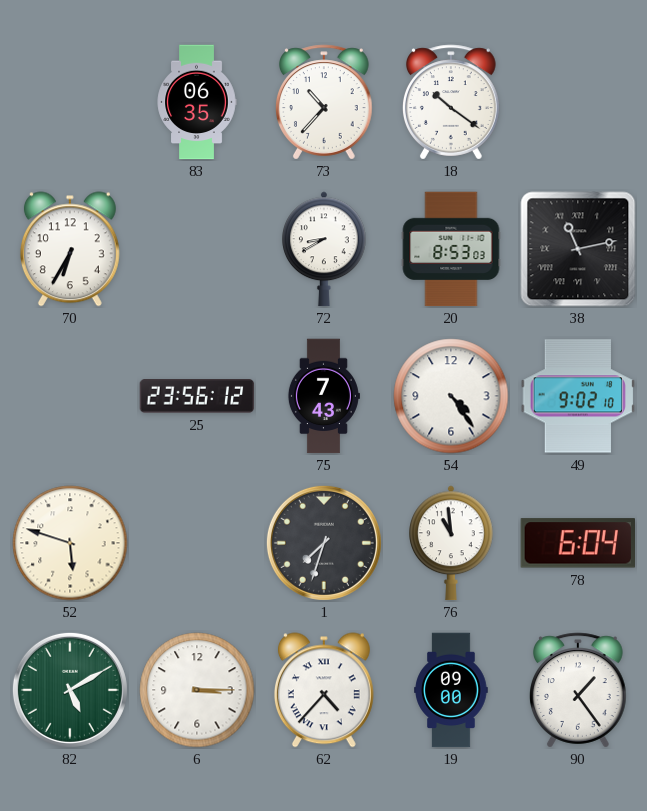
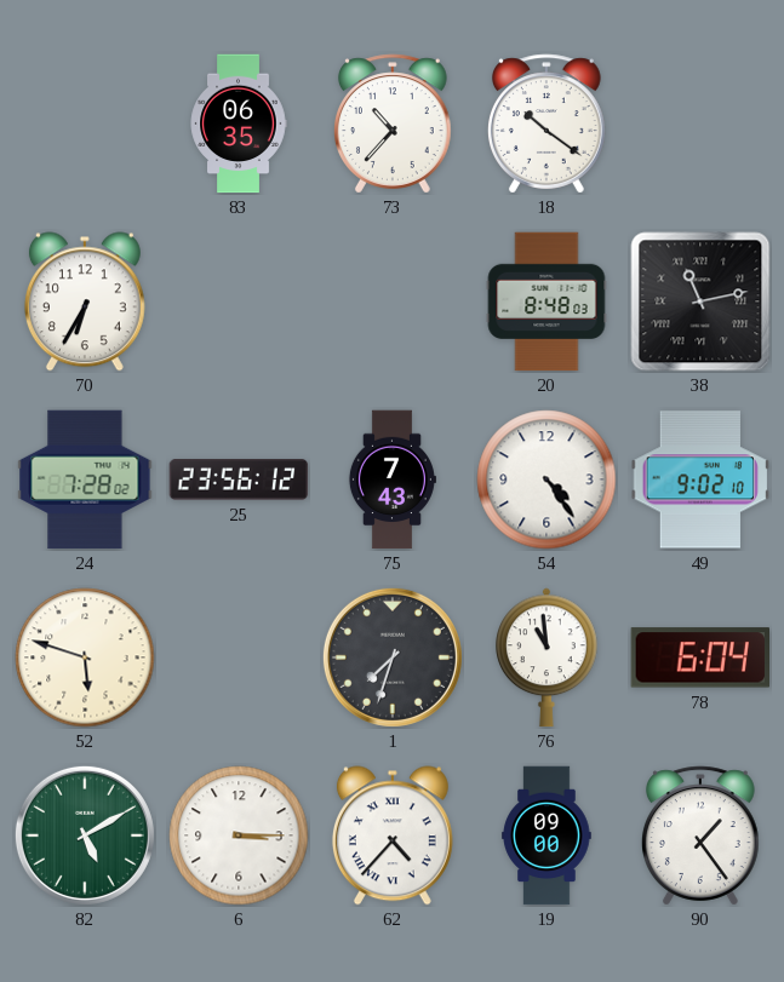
72: 8:40 -> none
20: 8:53 -> 8:48
24: none -> 7:28
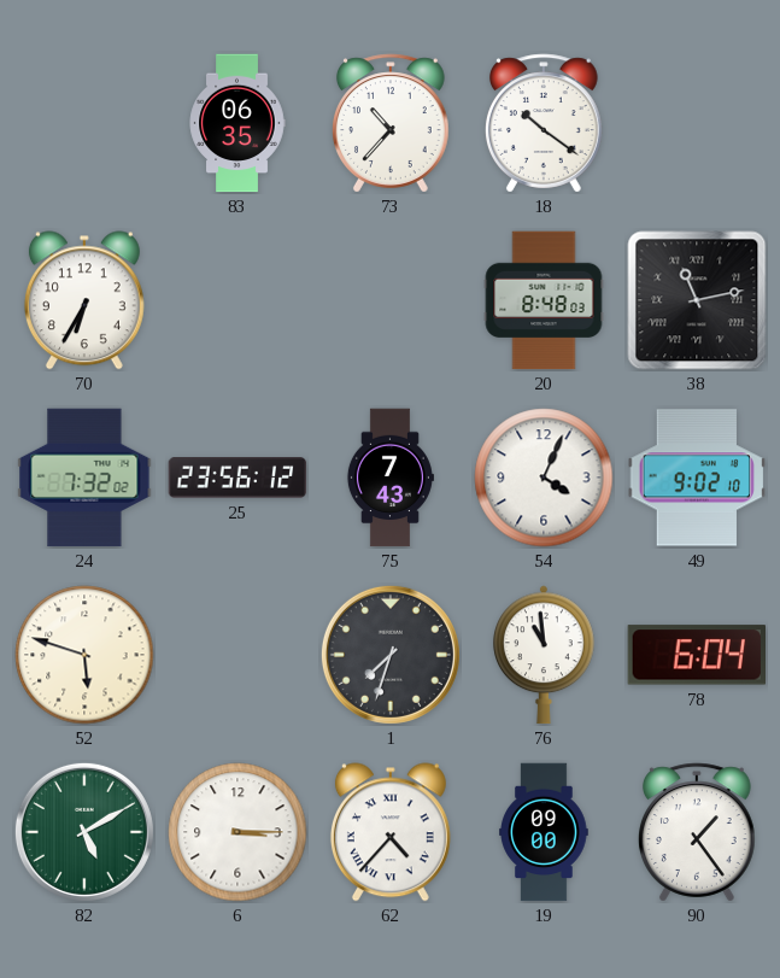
24: 7:28 -> 7:32
54: 4:24 -> 4:04
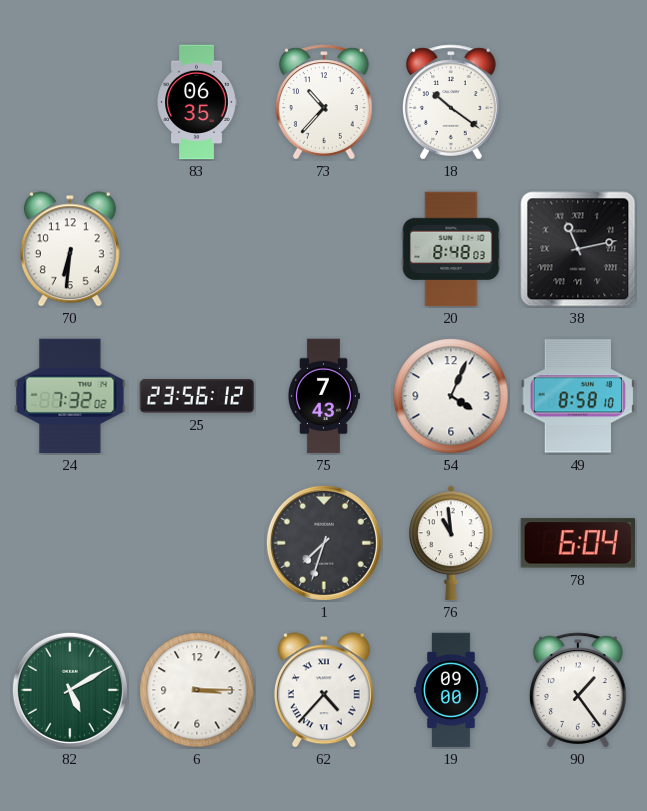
70: 6:35 -> 6:31
49: 9:02 -> 8:58
52: 5:48 -> none
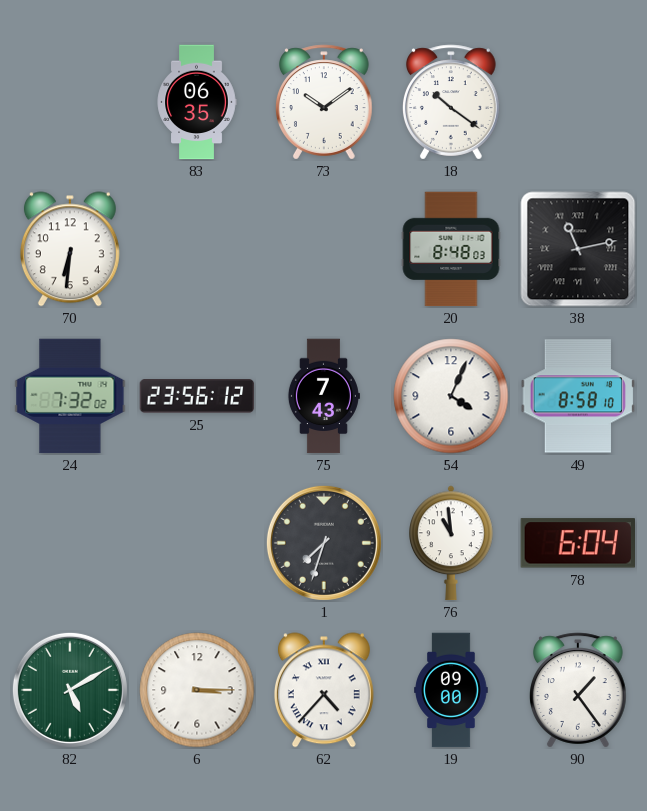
73: 10:37 -> 10:09
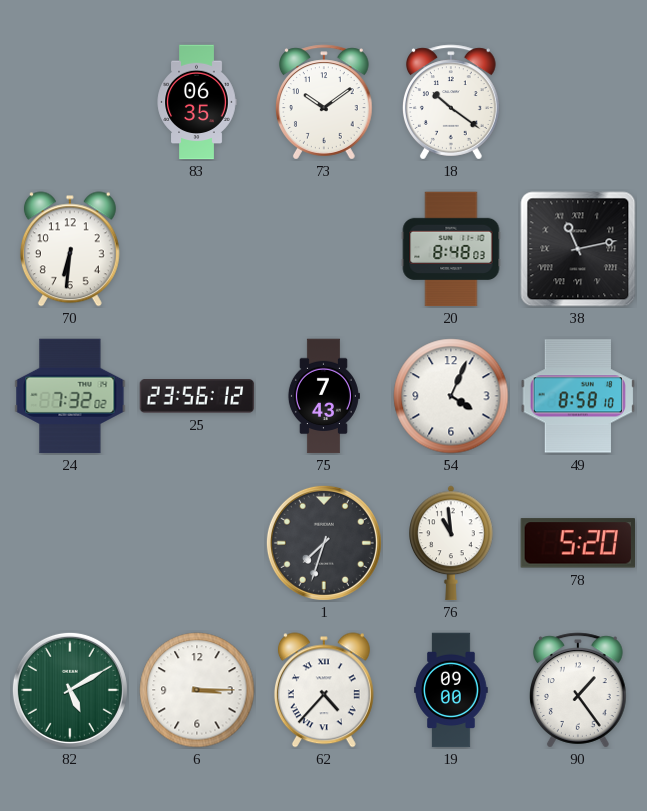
78: 6:04 -> 5:20
